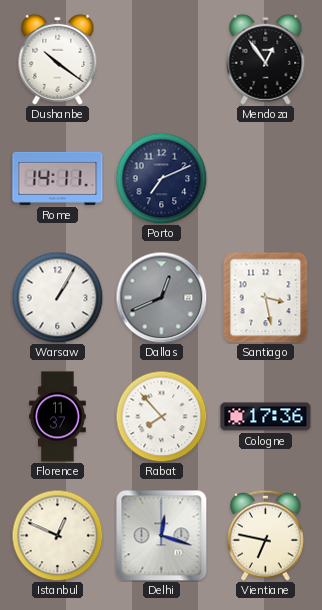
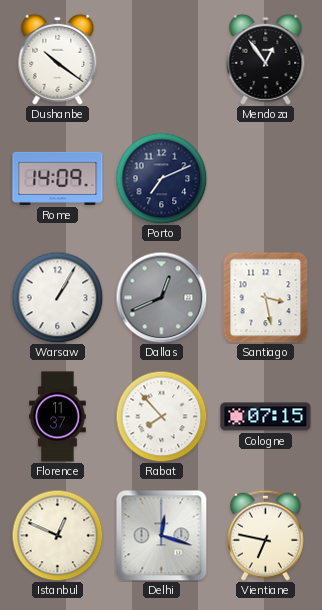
Rome: 14:11 -> 14:09
Cologne: 17:36 -> 07:15
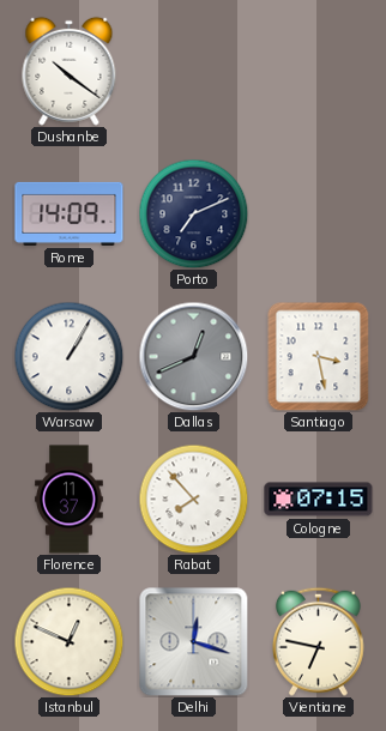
Mendoza: 12:54 -> none
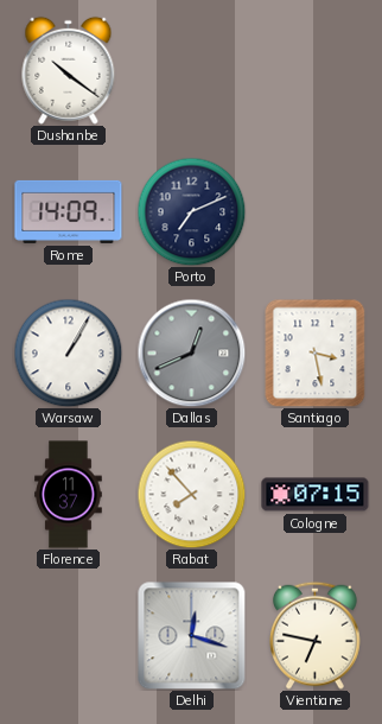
Istanbul: 12:49 -> none
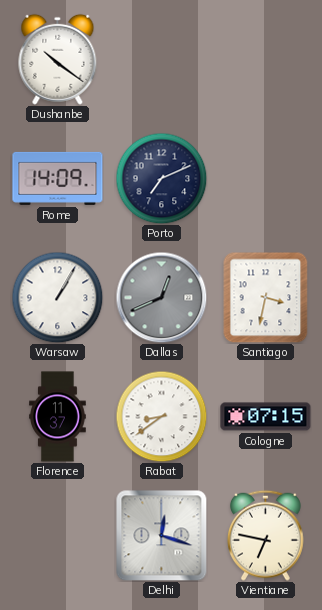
Santiago: 3:28 -> 3:32
Rabat: 7:53 -> 8:39
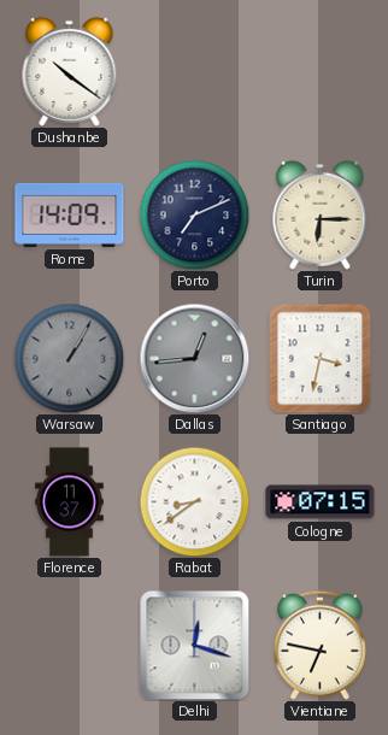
Turin: none -> 6:15
Warsaw dial: white -> grey
Dallas: 12:41 -> 12:44
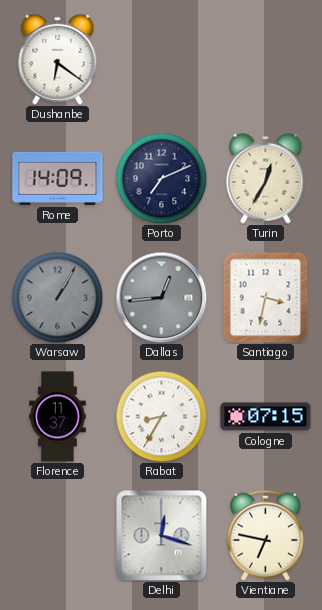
Dushanbe: 10:21 -> 6:21
Turin: 6:15 -> 12:35
Rabat: 8:39 -> 8:35
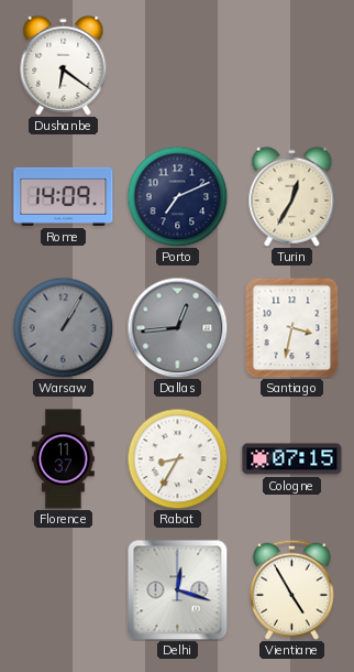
Vientiane: 6:47 -> 4:55
